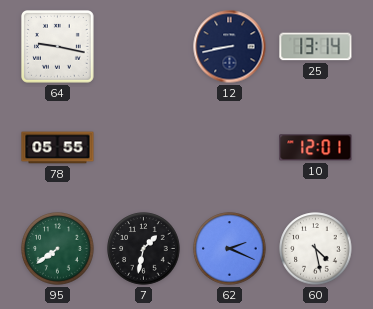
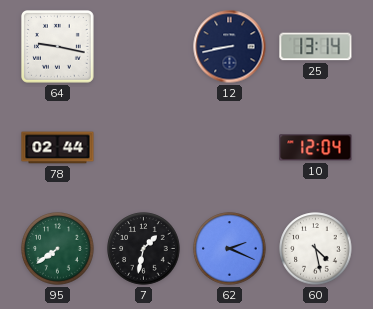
78: 05:55 -> 02:44
10: 12:01 -> 12:04
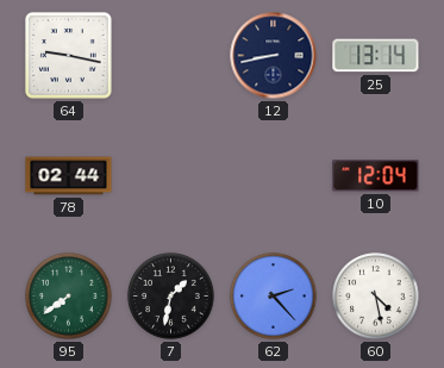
62: 2:19 -> 2:23
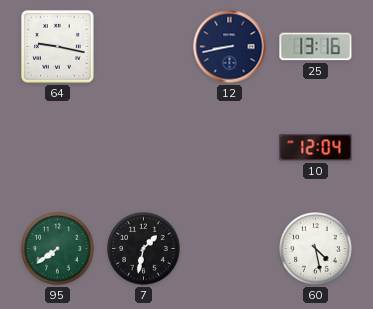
25: 13:14 -> 13:16
78: 02:44 -> none
62: 2:23 -> none
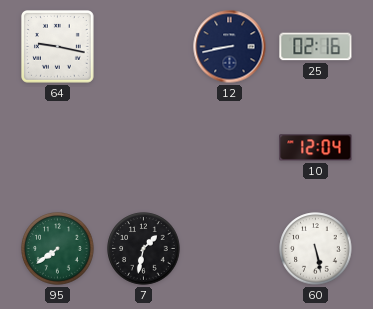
25: 13:16 -> 02:16
60: 4:28 -> 5:28
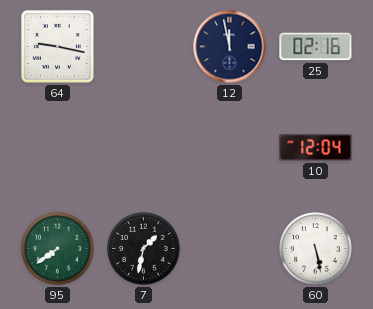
12: 8:43 -> 11:58
